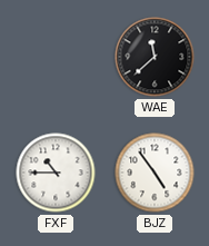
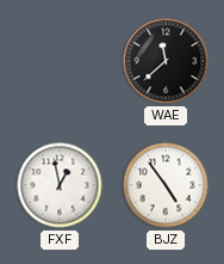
FXF: 10:45 -> 12:58
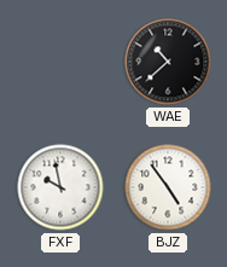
WAE: 11:38 -> 10:38
FXF: 12:58 -> 9:58
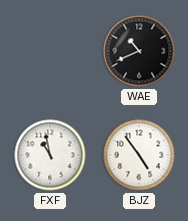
WAE: 10:38 -> 10:41
FXF: 9:58 -> 10:58
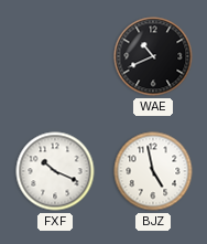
FXF: 10:58 -> 10:19
BJZ: 4:54 -> 4:58
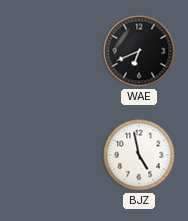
WAE: 10:41 -> 6:41
FXF: 10:19 -> none
